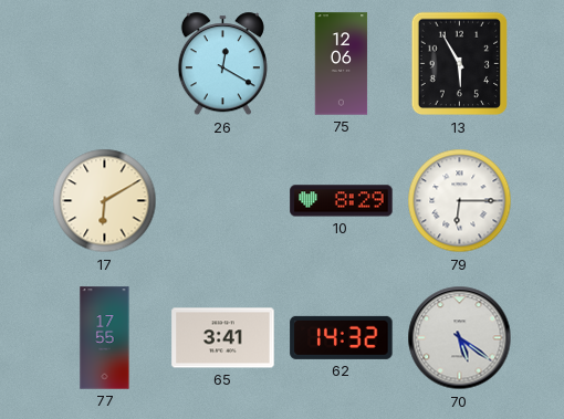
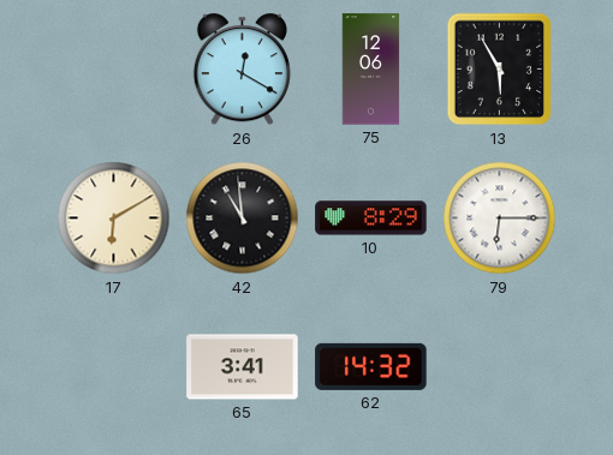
42: none -> 10:59
77: 17:55 -> none
70: 5:21 -> none
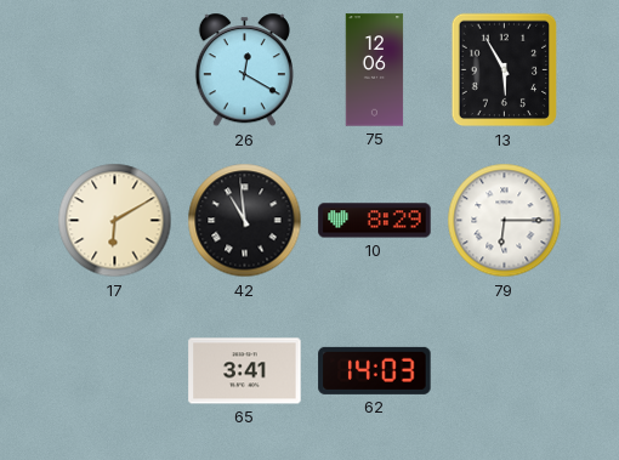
62: 14:32 -> 14:03
